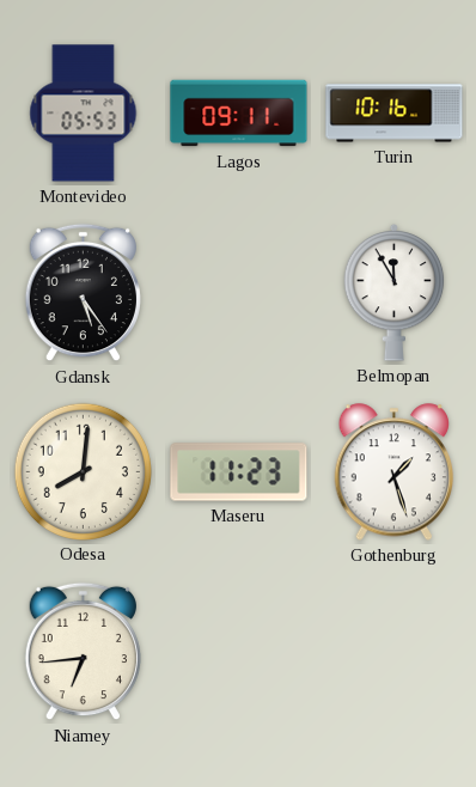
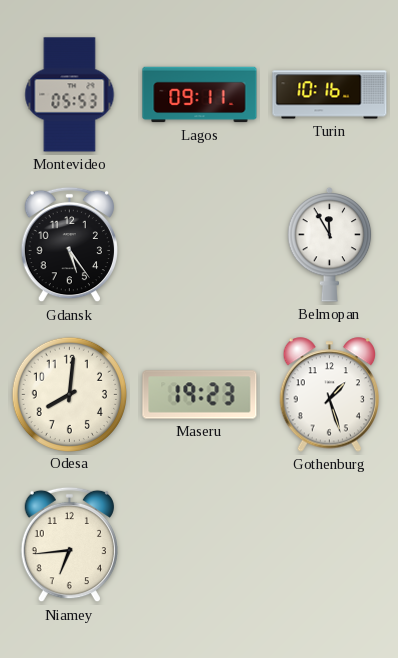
Maseru: 11:23 -> 19:23
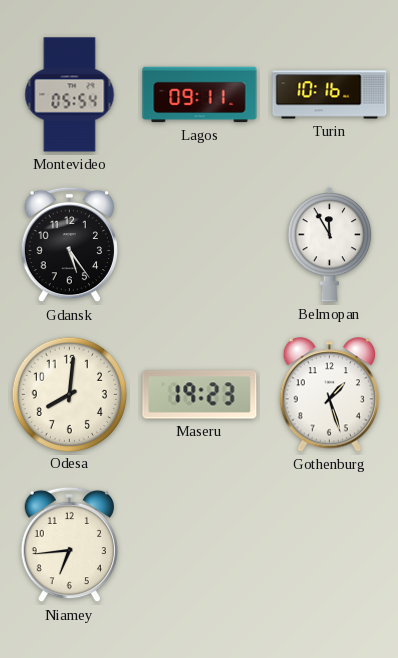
Montevideo: 05:53 -> 05:54
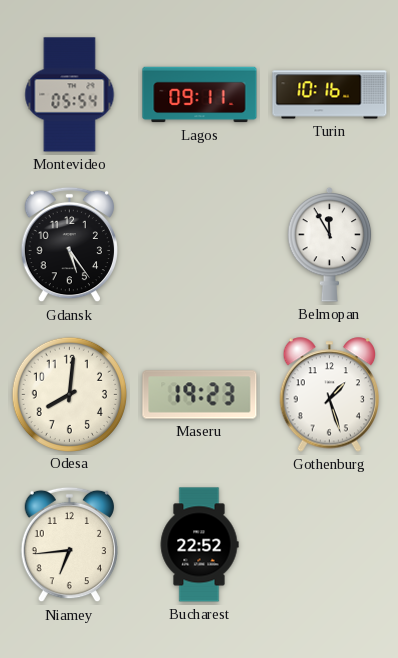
Bucharest: none -> 22:52
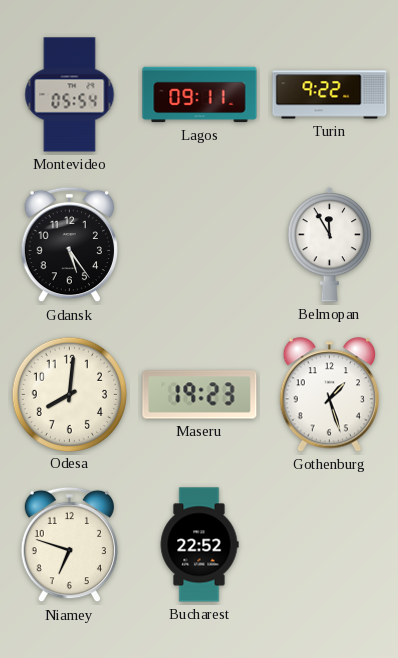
Turin: 10:16 -> 9:22
Niamey: 6:44 -> 6:48
